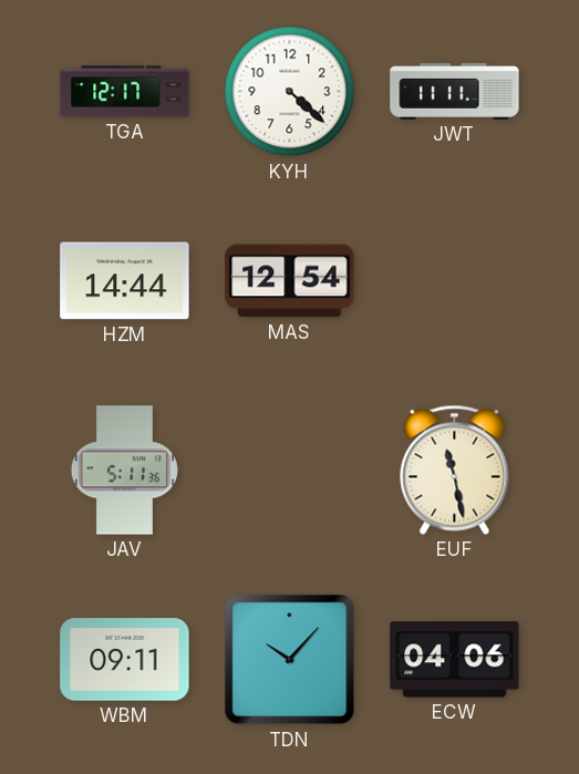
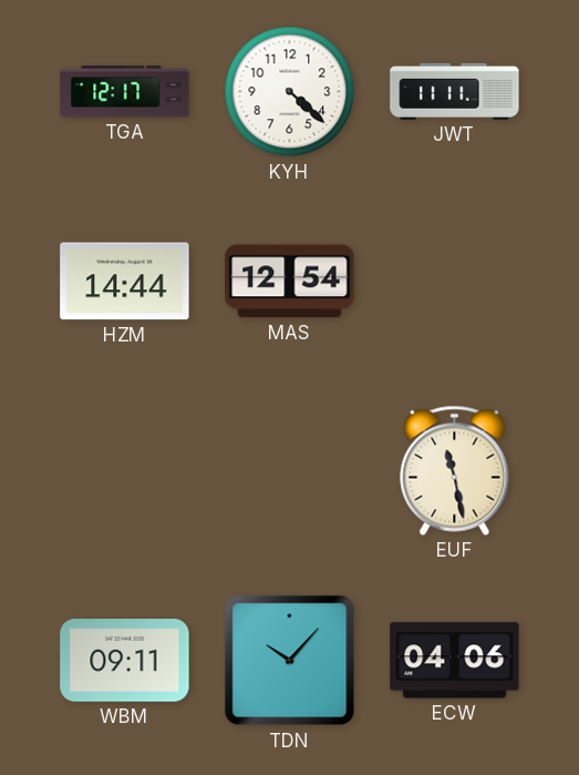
JAV: 5:11 -> none
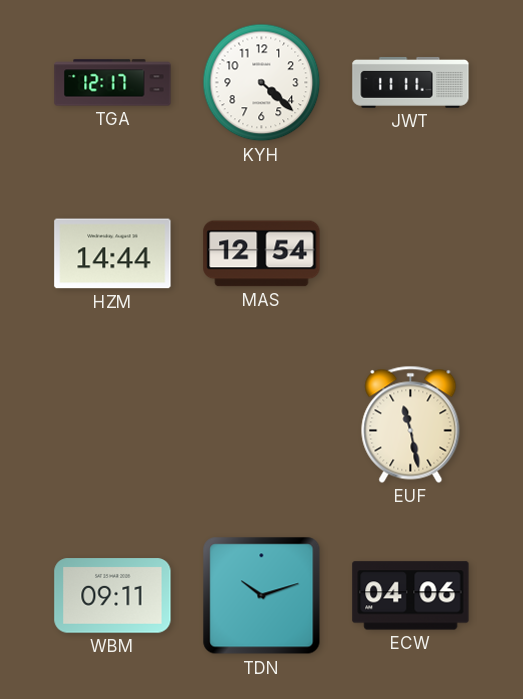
TDN: 10:07 -> 10:12
